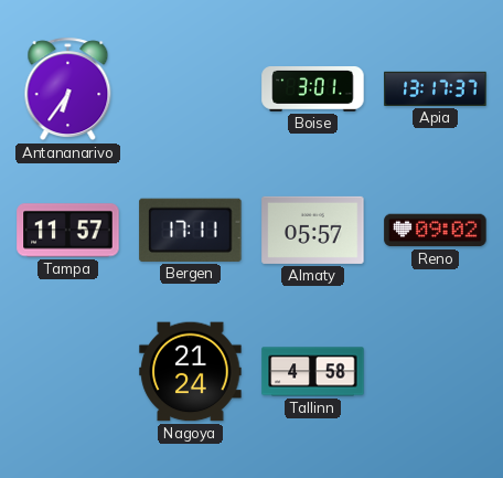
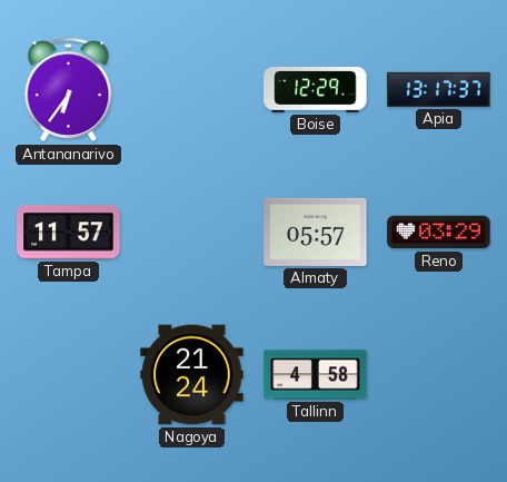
Boise: 3:01 -> 12:29
Bergen: 17:11 -> none
Reno: 09:02 -> 03:29
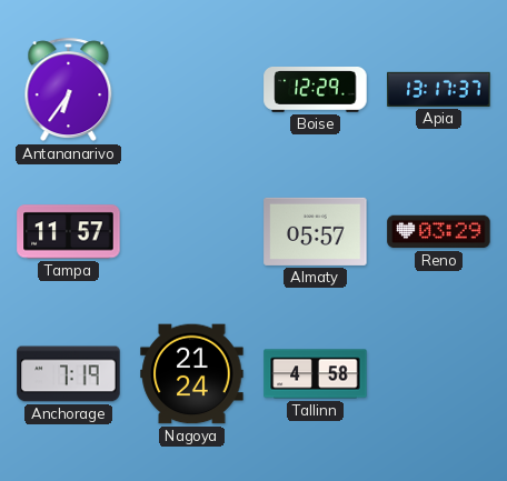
Anchorage: none -> 7:19
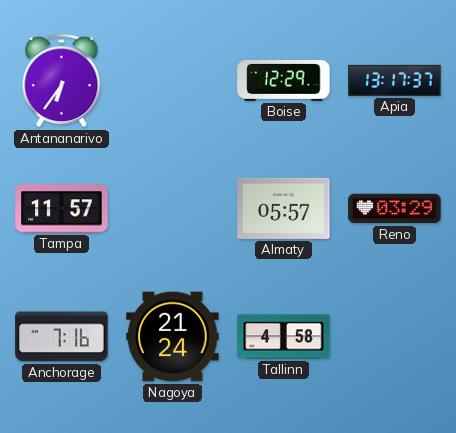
Anchorage: 7:19 -> 7:16
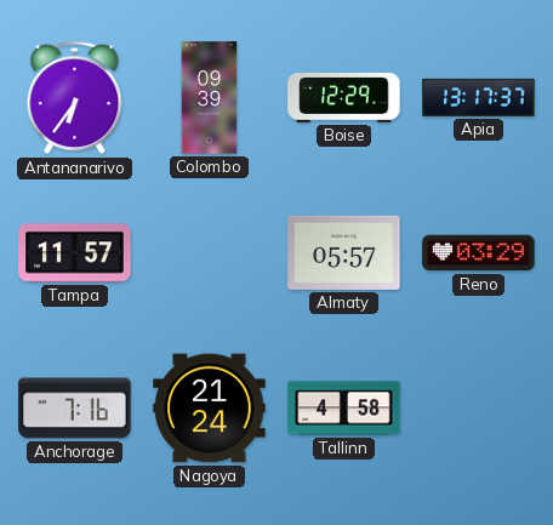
Colombo: none -> 09:39
